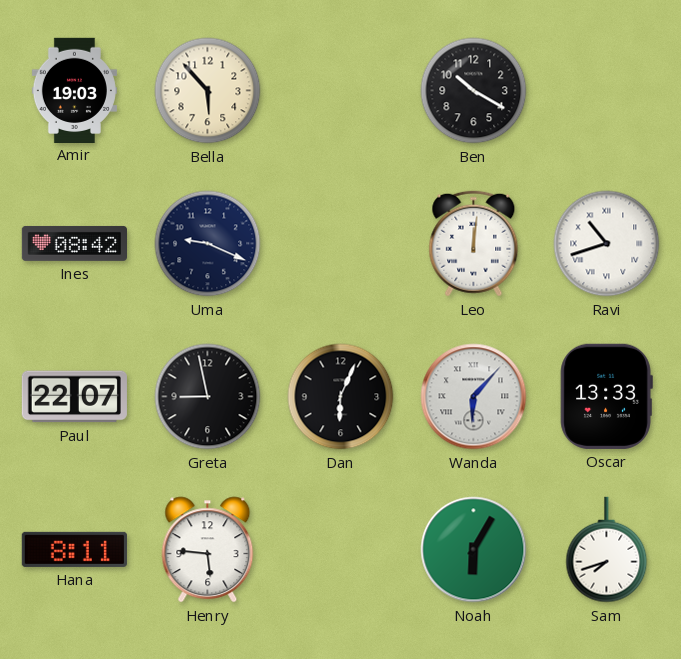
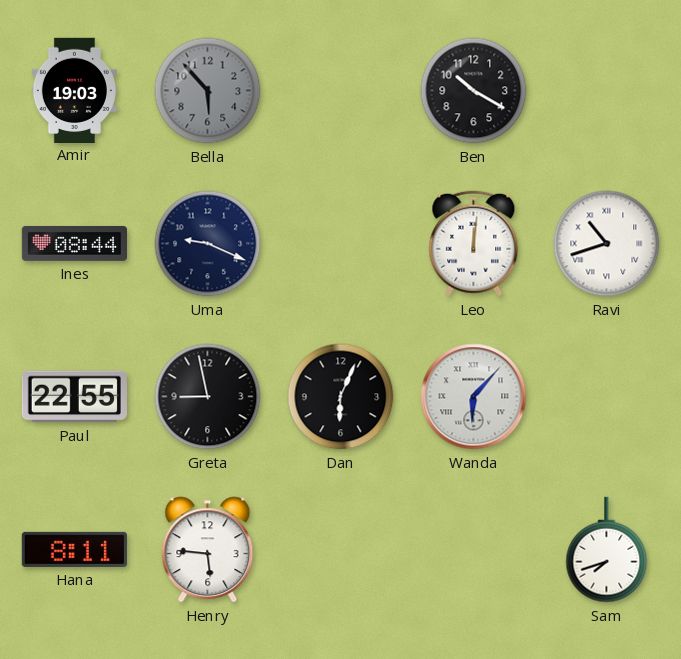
Bella dial: cream -> grey
Ines: 08:42 -> 08:44
Paul: 22:07 -> 22:55
Oscar: 13:33 -> none
Noah: 6:05 -> none
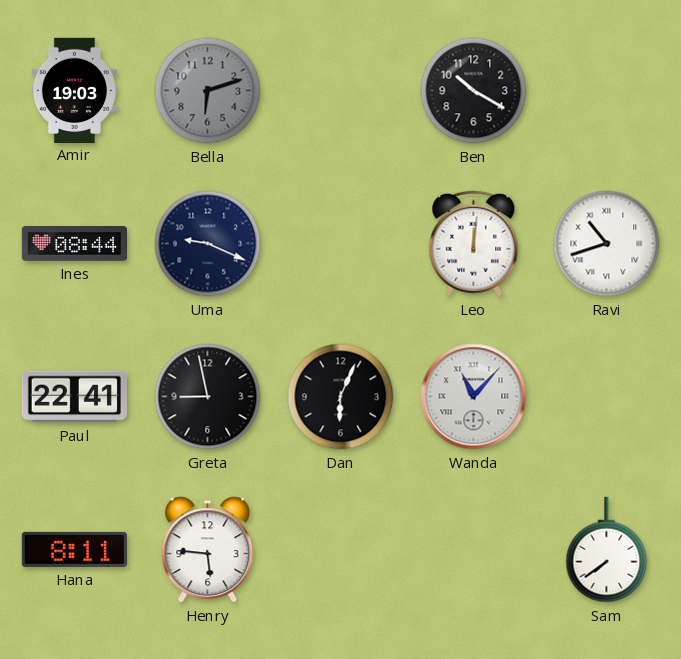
Bella: 5:53 -> 6:12
Paul: 22:55 -> 22:41
Wanda: 6:07 -> 11:07
Sam: 7:42 -> 7:39
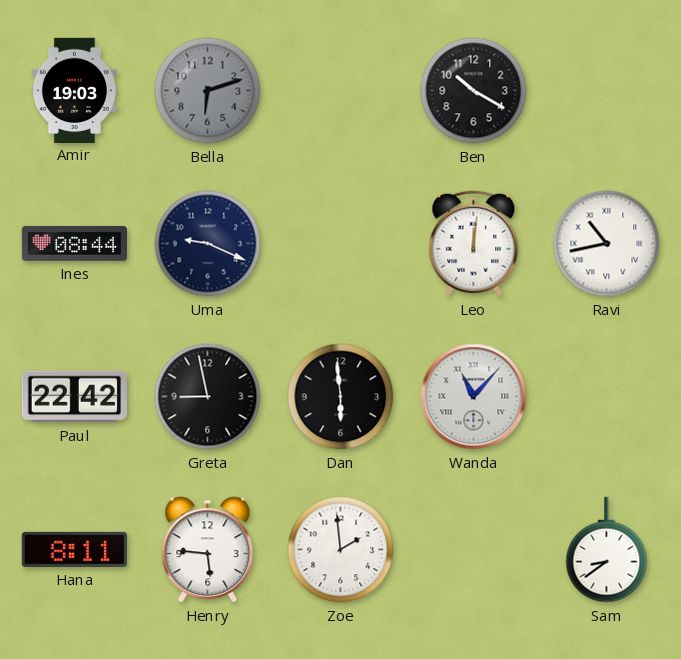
Ravi: 10:42 -> 10:43
Paul: 22:41 -> 22:42
Dan: 6:04 -> 5:59
Zoe: none -> 1:59
Sam: 7:39 -> 8:39
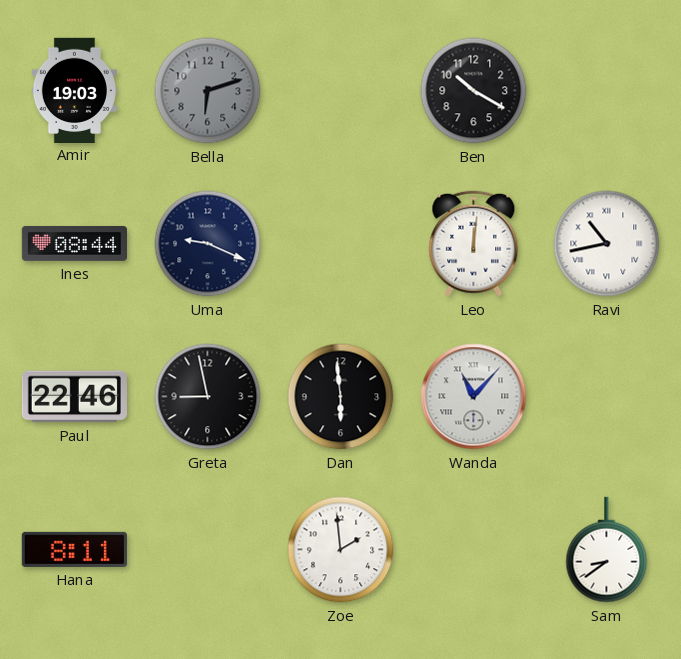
Paul: 22:42 -> 22:46
Henry: 5:46 -> none
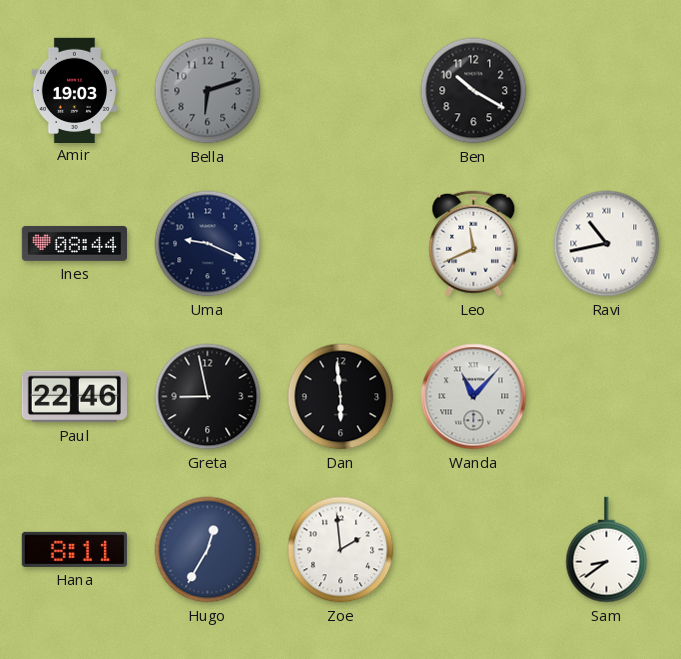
Leo: 12:01 -> 11:41
Hugo: none -> 12:35
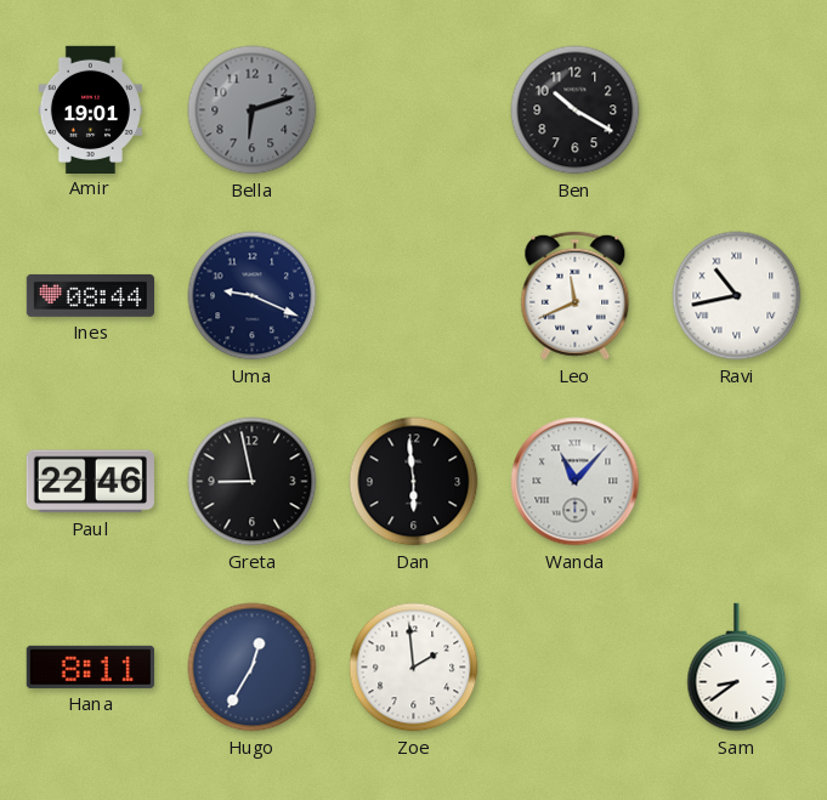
Amir: 19:03 -> 19:01
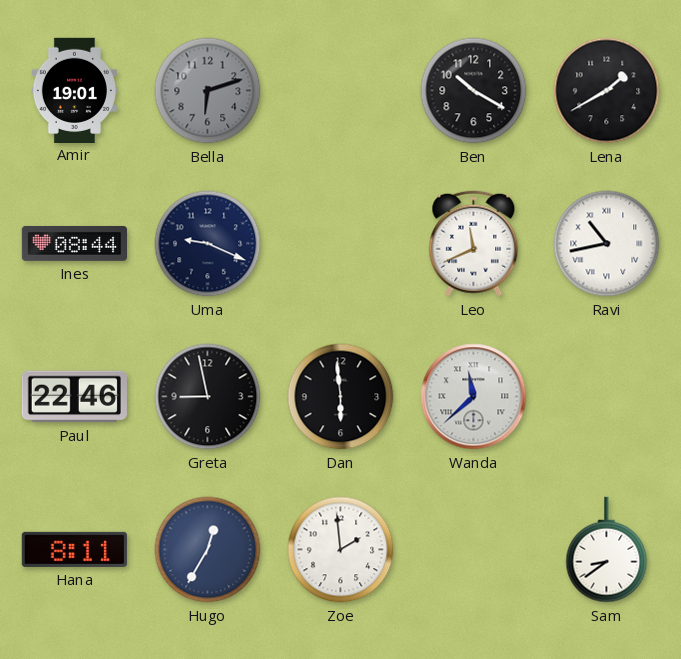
Lena: none -> 1:40
Wanda: 11:07 -> 11:38
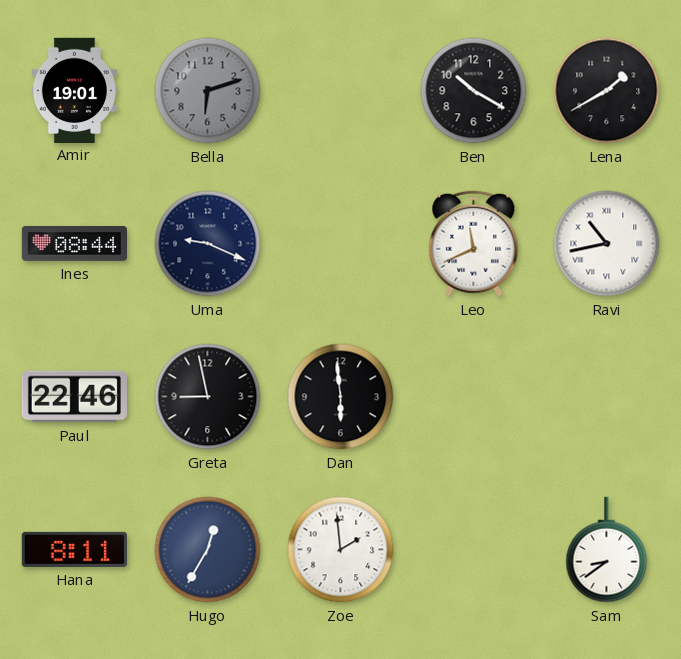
Wanda: 11:38 -> none
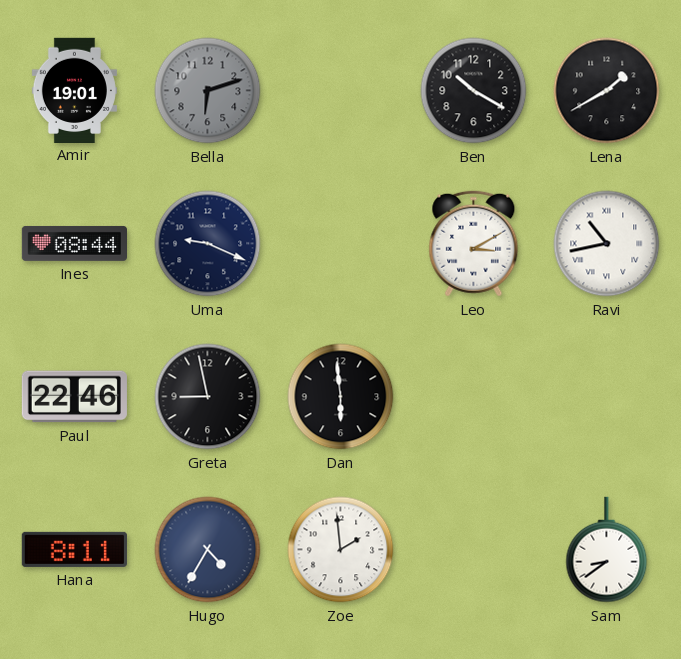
Leo: 11:41 -> 3:10
Hugo: 12:35 -> 4:35
